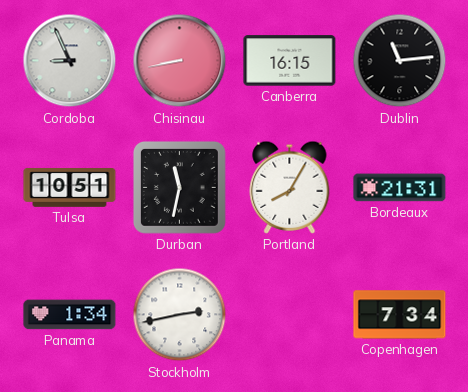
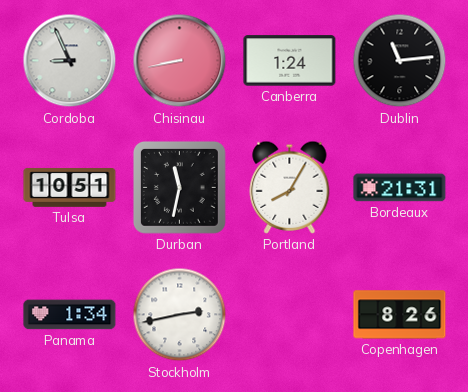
Canberra: 16:15 -> 1:24
Copenhagen: 7:34 -> 8:26
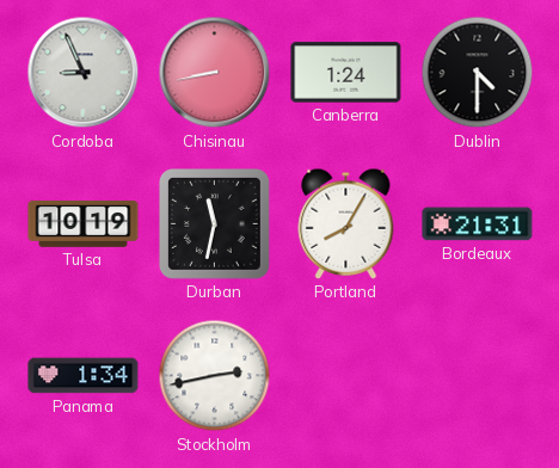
Dublin: 11:14 -> 4:30
Tulsa: 10:51 -> 10:19
Copenhagen: 8:26 -> none
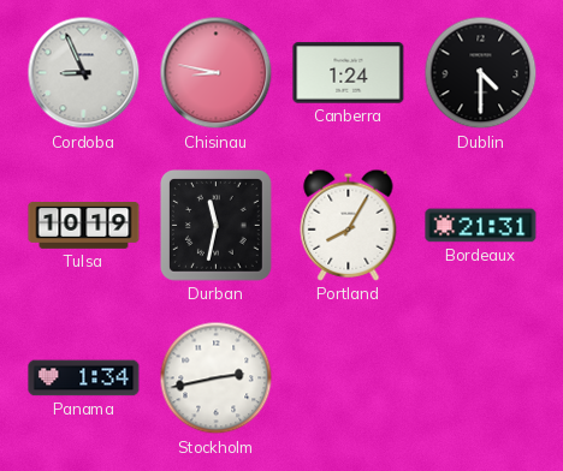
Chisinau: 8:43 -> 8:47
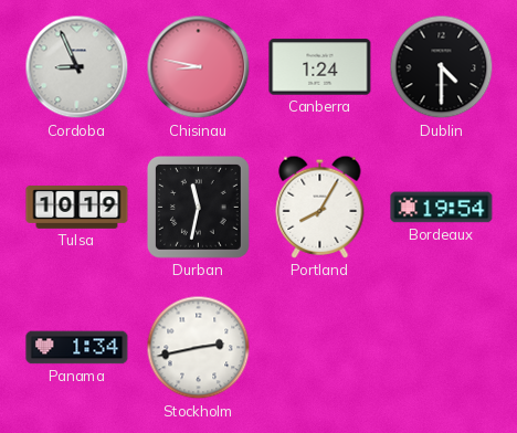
Bordeaux: 21:31 -> 19:54
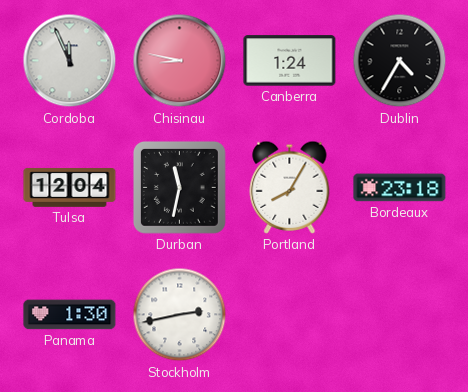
Cordoba: 8:56 -> 11:56
Dublin: 4:30 -> 4:35
Tulsa: 10:19 -> 12:04
Bordeaux: 19:54 -> 23:18
Panama: 1:34 -> 1:30
